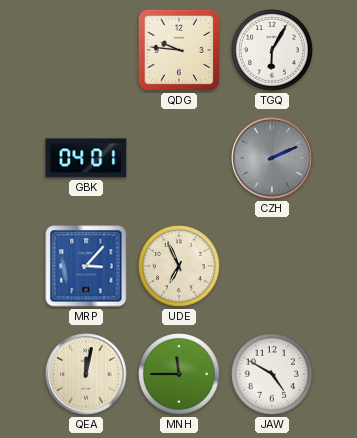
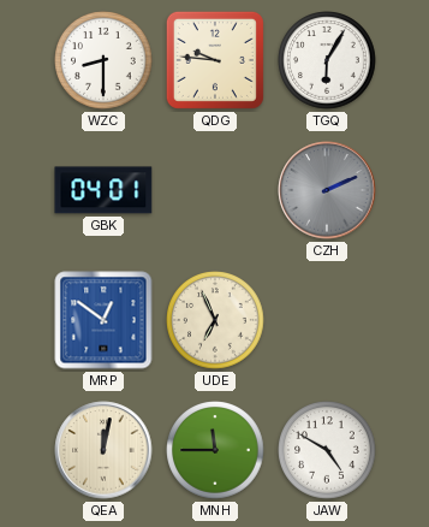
WZC: none -> 8:30
MRP: 3:07 -> 12:51
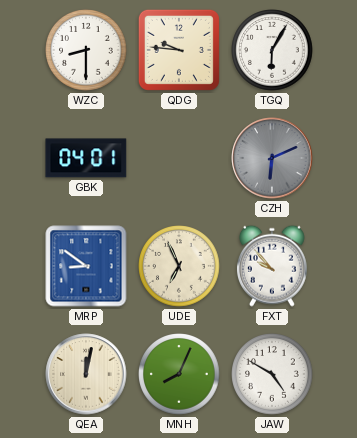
CZH: 2:11 -> 6:11
MRP: 12:51 -> 8:51
FXT: none -> 9:53
MNH: 11:45 -> 8:04
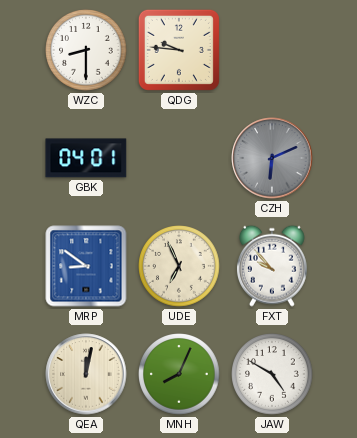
TGQ: 6:05 -> none
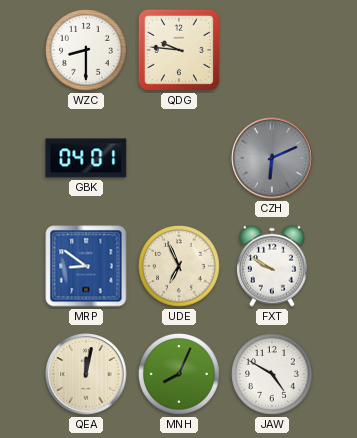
FXT: 9:53 -> 9:50
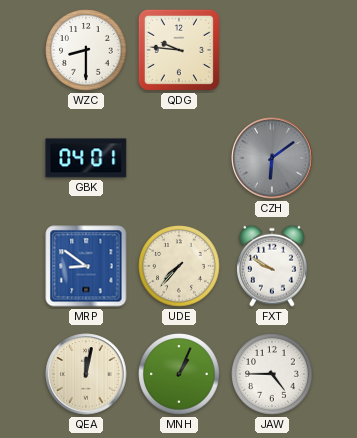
CZH: 6:11 -> 6:09
UDE: 6:56 -> 7:37
MNH: 8:04 -> 1:04
JAW: 4:50 -> 4:45
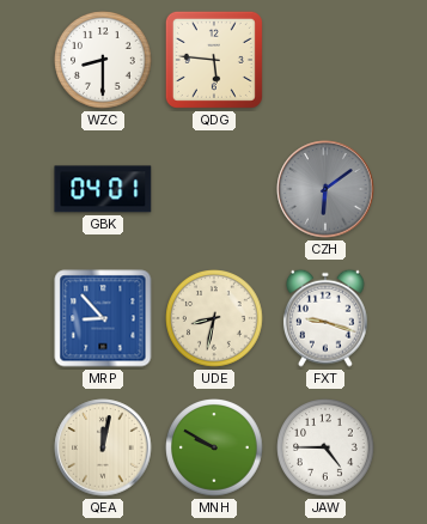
QDG: 9:46 -> 5:46
MRP: 8:51 -> 8:53
UDE: 7:37 -> 8:32
FXT: 9:50 -> 9:18
MNH: 1:04 -> 9:50
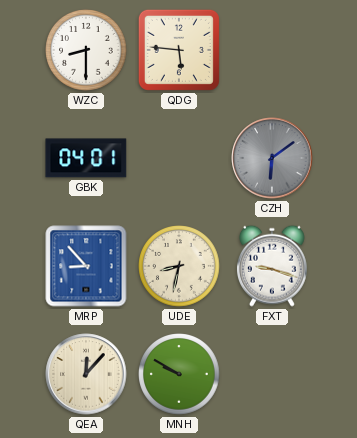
QEA: 12:02 -> 12:07
JAW: 4:45 -> none
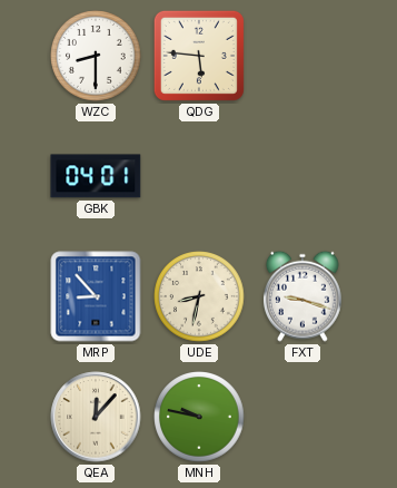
CZH: 6:09 -> none
MNH: 9:50 -> 9:47
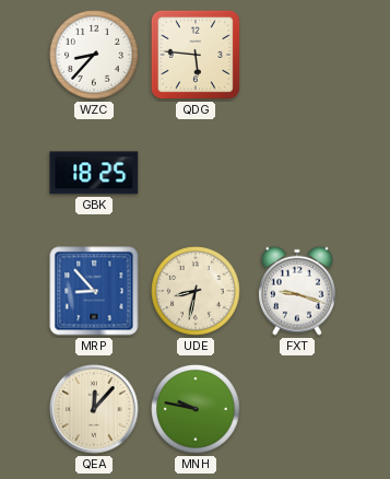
WZC: 8:30 -> 8:37
GBK: 04:01 -> 18:25
